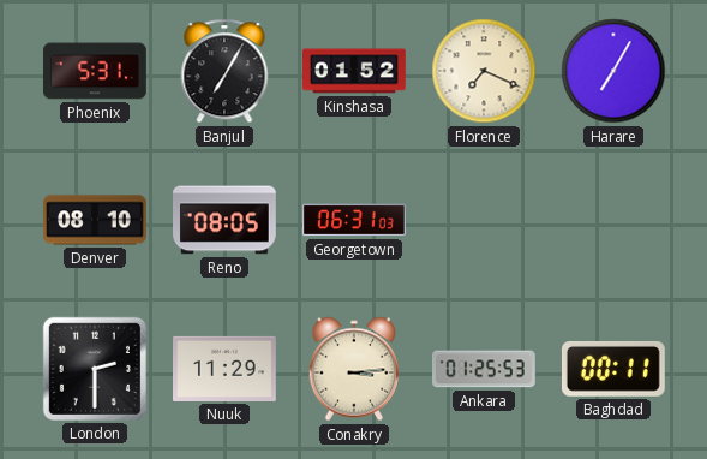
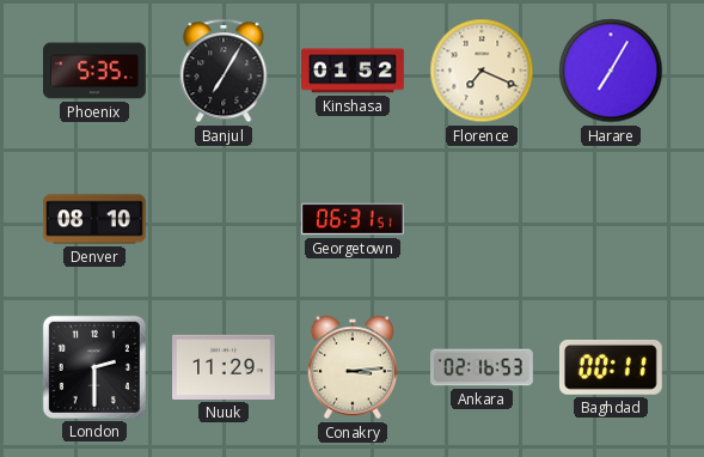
Phoenix: 5:31 -> 5:35
Reno: 08:05 -> none
Georgetown: 06:31:03 -> 06:31:51
Ankara: 01:25 -> 02:16
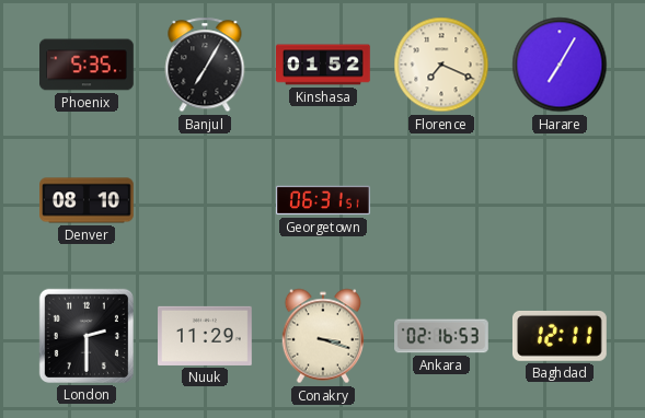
Conakry: 3:14 -> 3:18
Baghdad: 00:11 -> 12:11
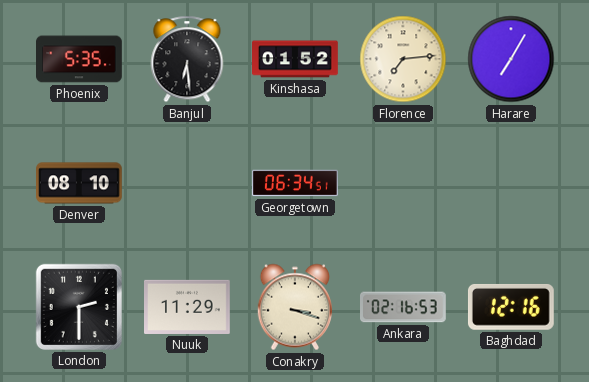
Banjul: 7:05 -> 6:29
Florence: 7:19 -> 7:14
Georgetown: 06:31 -> 06:34
Baghdad: 12:11 -> 12:16
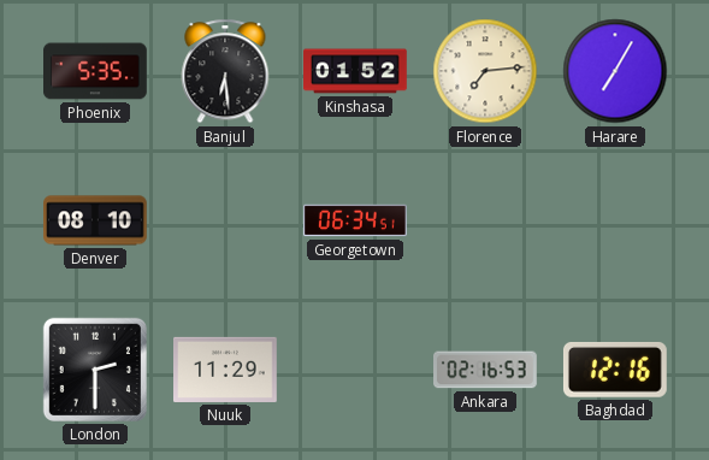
Conakry: 3:18 -> none
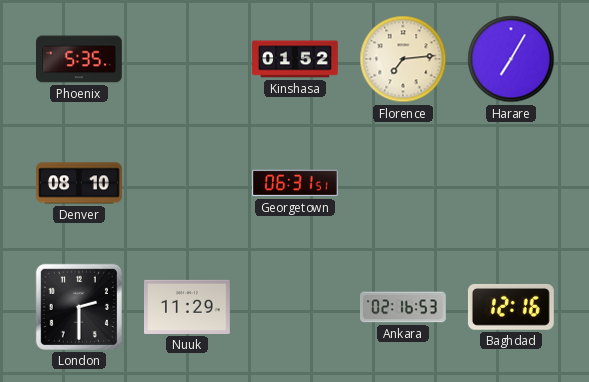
Banjul: 6:29 -> none
Georgetown: 06:34 -> 06:31
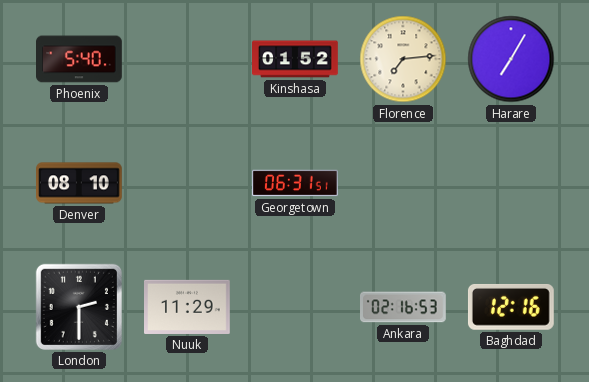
Phoenix: 5:35 -> 5:40
